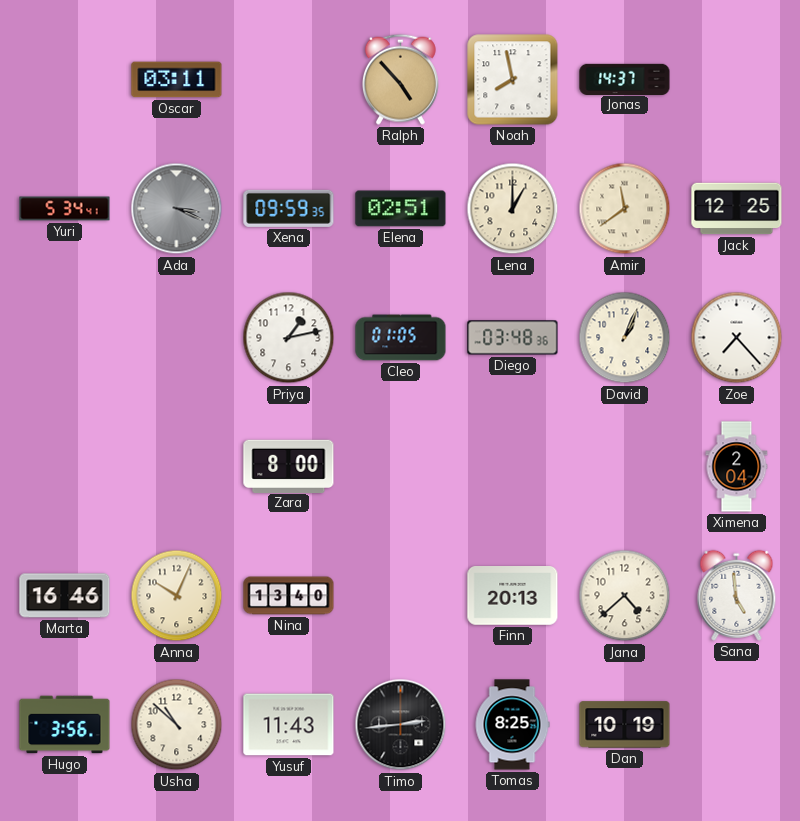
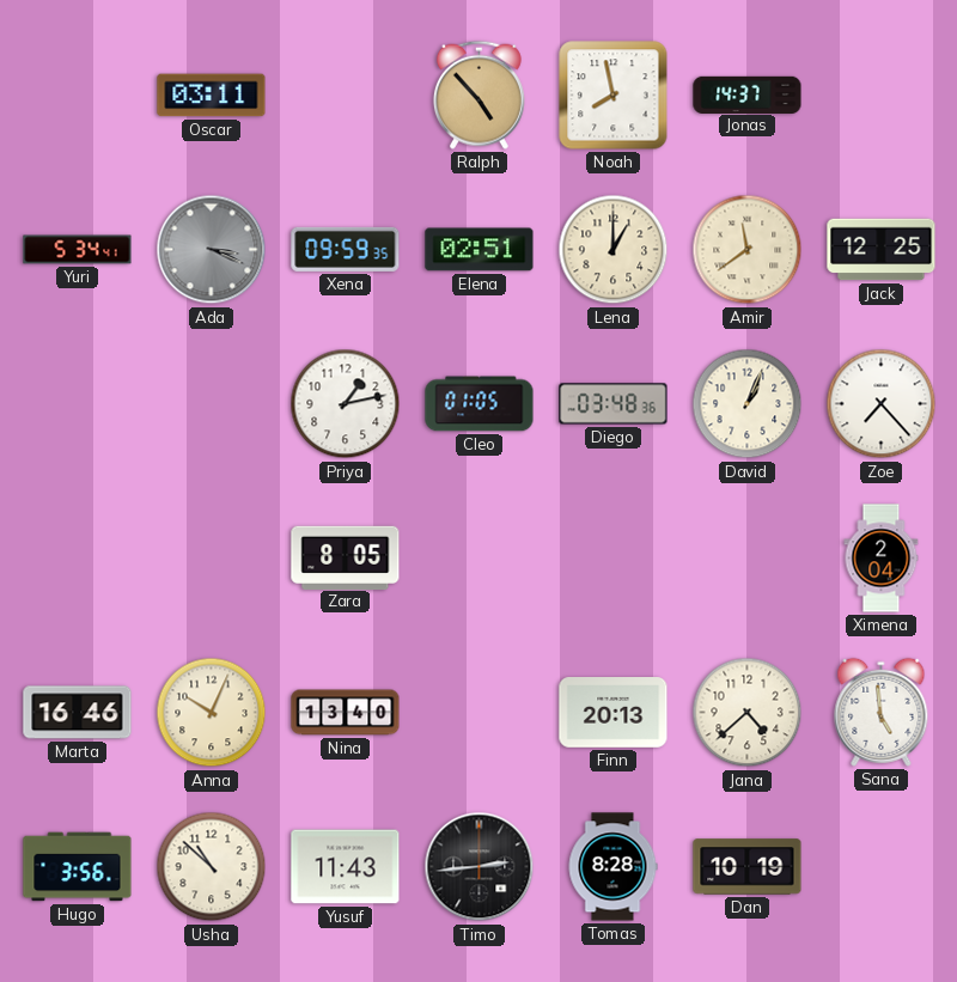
Zara: 8:00 -> 8:05
Tomas: 8:25 -> 8:28
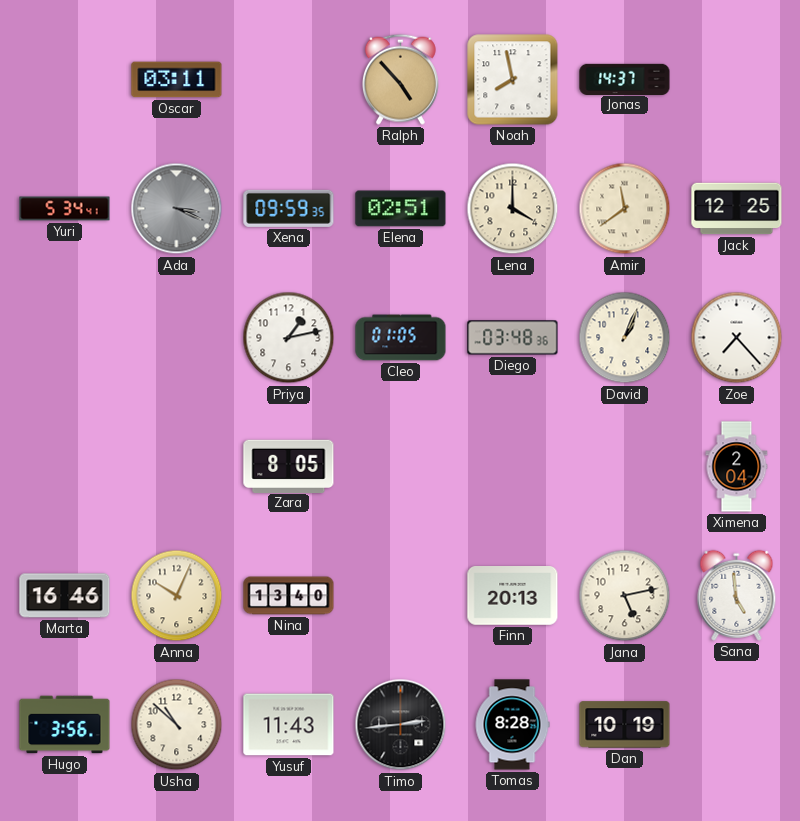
Lena: 1:00 -> 4:00
Jana: 4:38 -> 5:13
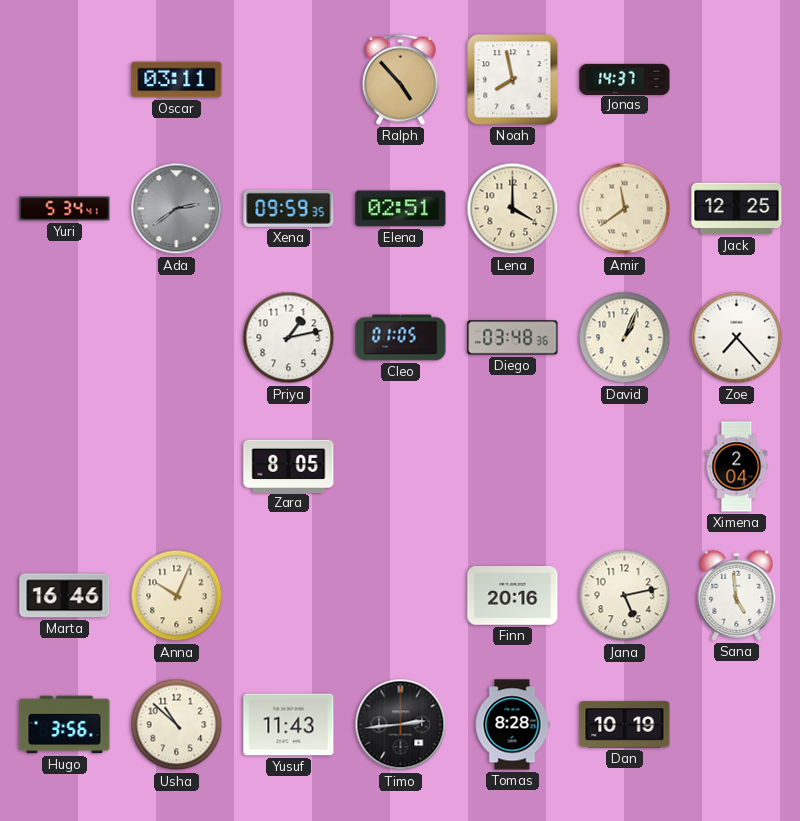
Ada: 3:19 -> 2:39
Nina: 13:40 -> none
Finn: 20:13 -> 20:16
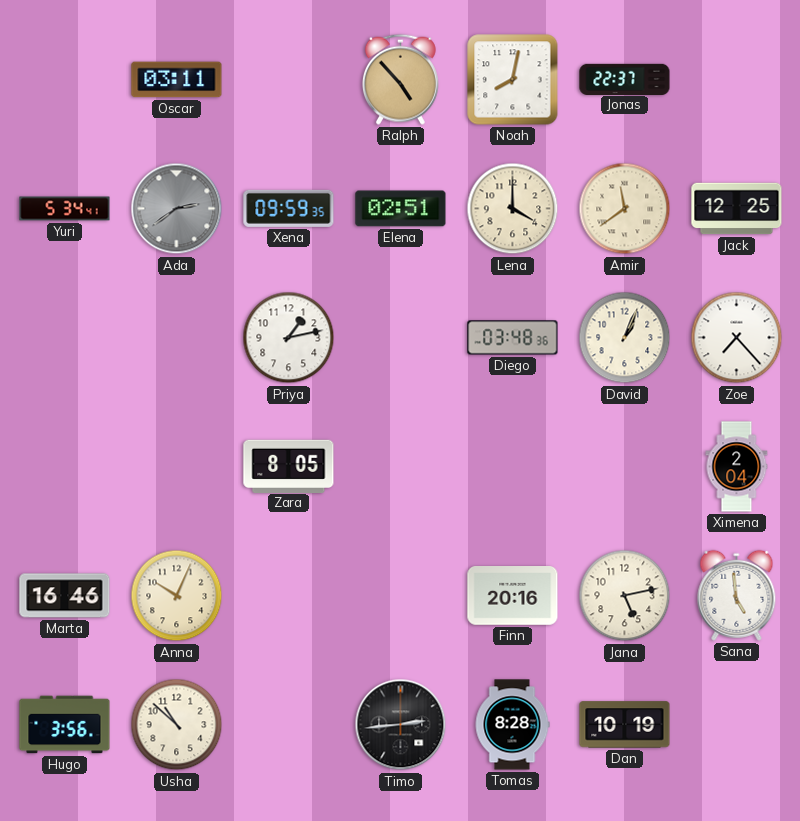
Noah: 7:58 -> 8:02
Jonas: 14:37 -> 22:37
Cleo: 01:05 -> none
Yusuf: 11:43 -> none
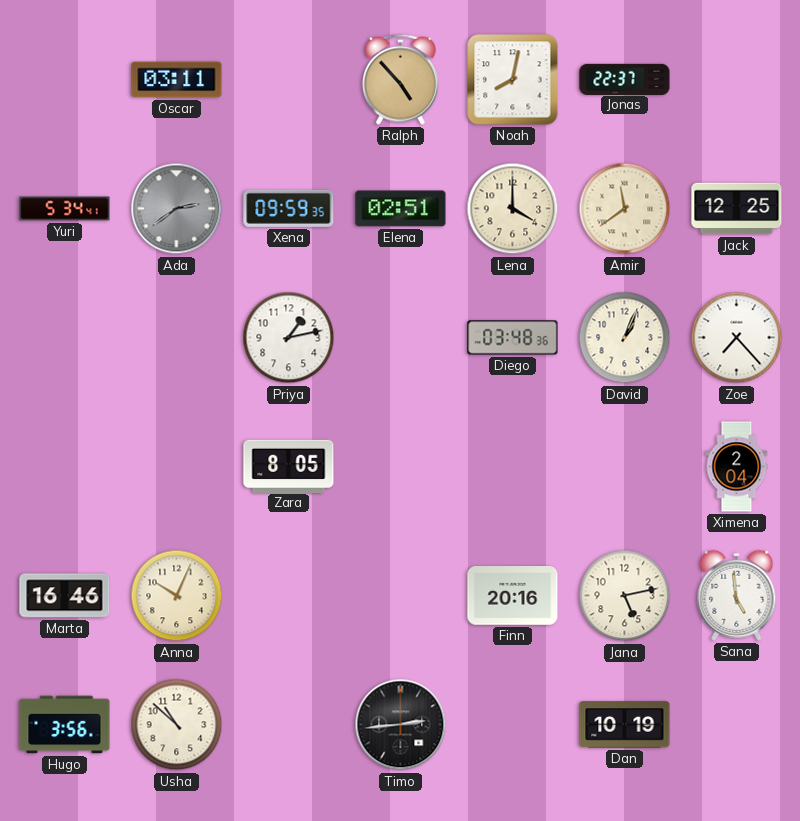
Tomas: 8:28 -> none
